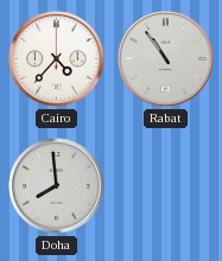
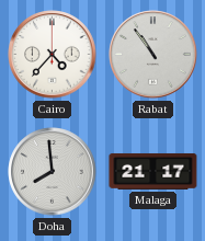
Malaga: none -> 21:17
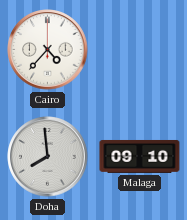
Rabat: 10:54 -> none
Malaga: 21:17 -> 09:10
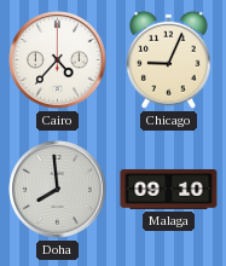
Chicago: none -> 9:04
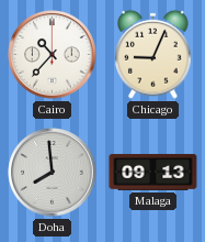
Cairo: 4:37 -> 10:37
Malaga: 09:10 -> 09:13
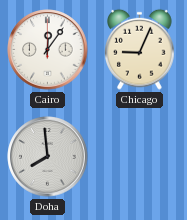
Cairo: 10:37 -> 12:06
Malaga: 09:13 -> none
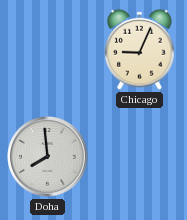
Cairo: 12:06 -> none
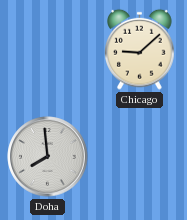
Chicago: 9:04 -> 9:08
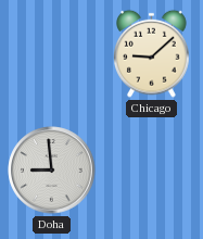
Doha: 7:59 -> 8:59
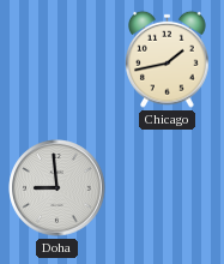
Chicago: 9:08 -> 1:43
